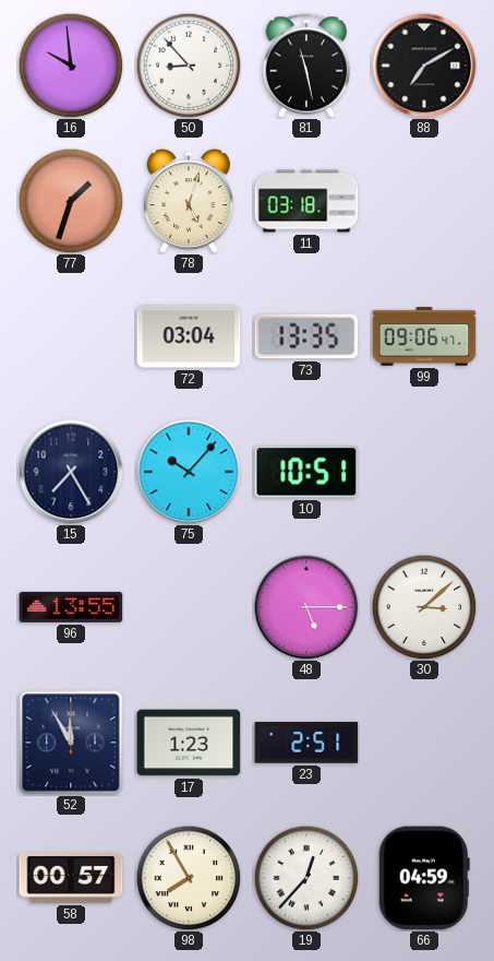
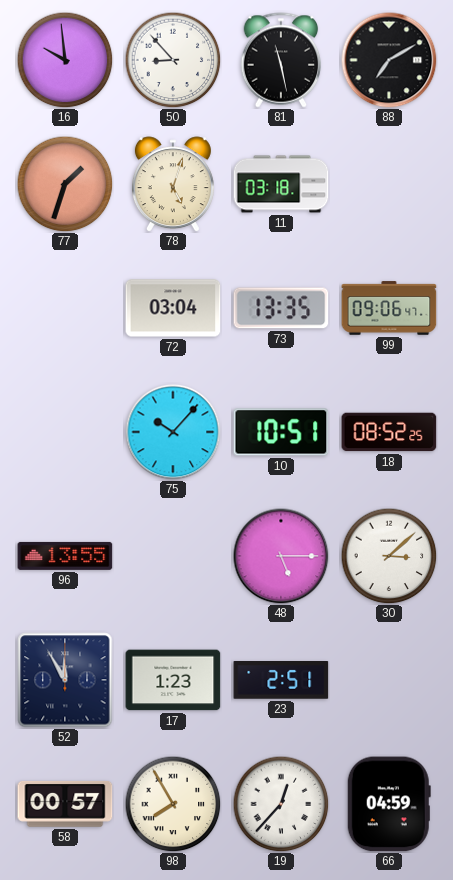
15: 7:25 -> none
18: none -> 08:52
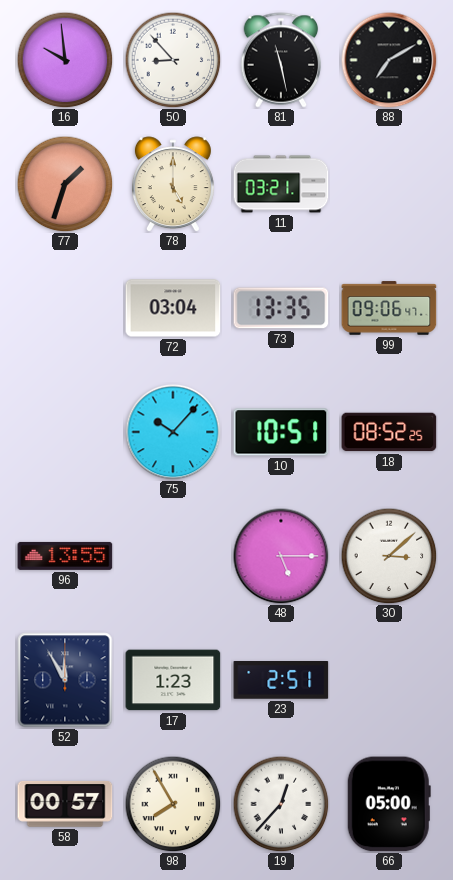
78: 5:03 -> 5:00
11: 03:18 -> 03:21
66: 04:59 -> 05:00
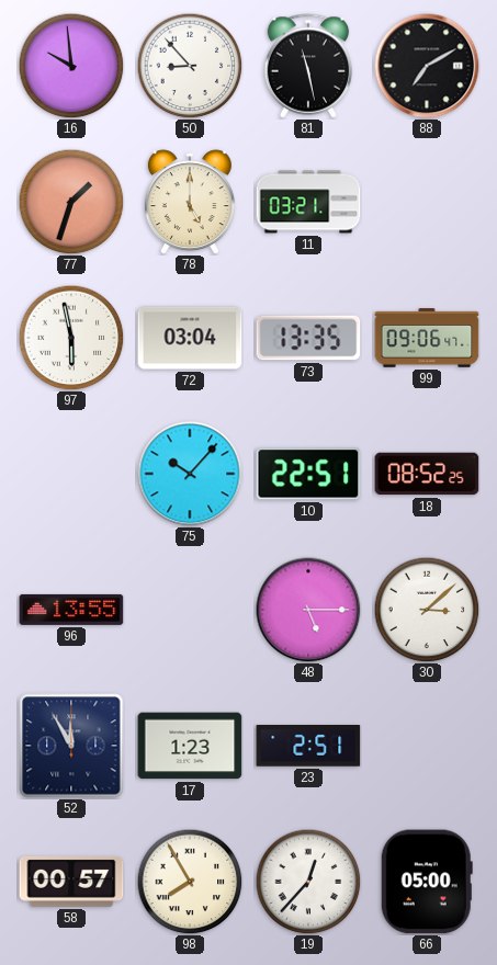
97: none -> 5:58
10: 10:51 -> 22:51
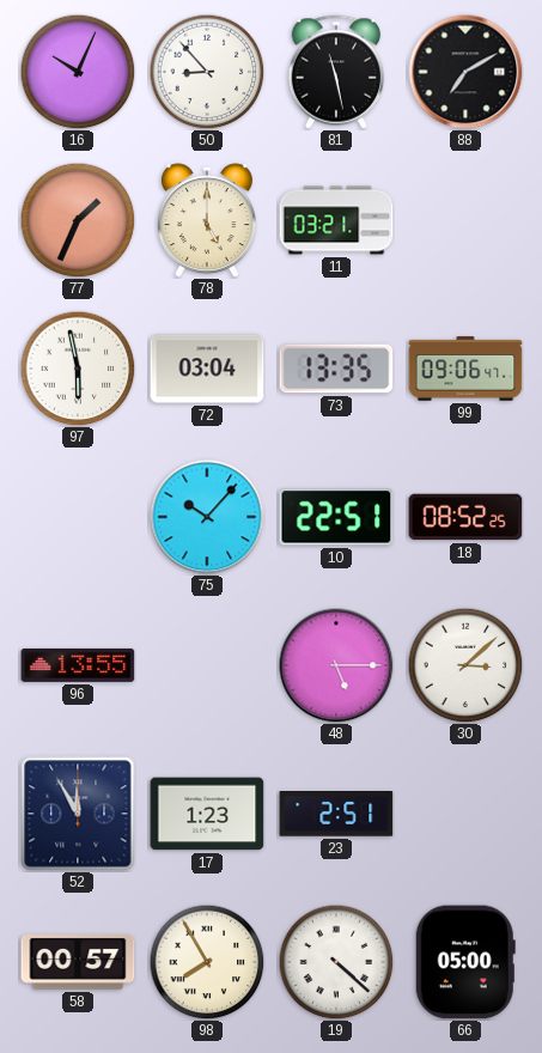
16: 9:59 -> 10:04
77: 1:33 -> 1:34
19: 12:37 -> 4:22
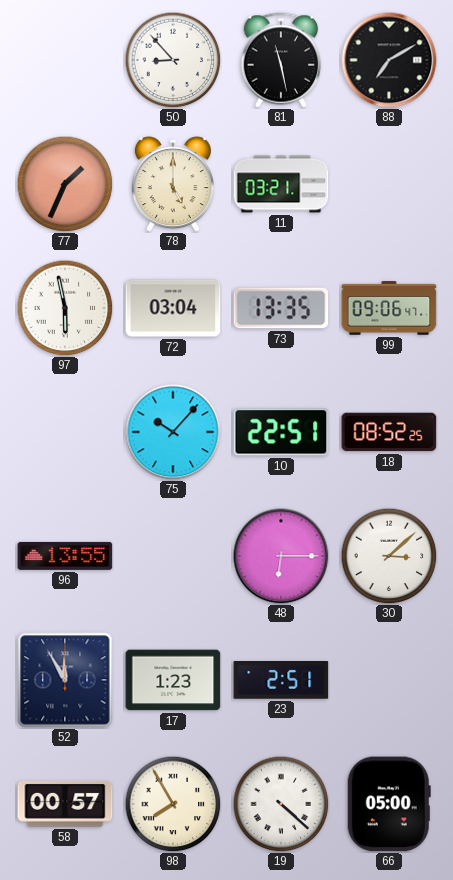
16: 10:04 -> none
48: 5:15 -> 6:15
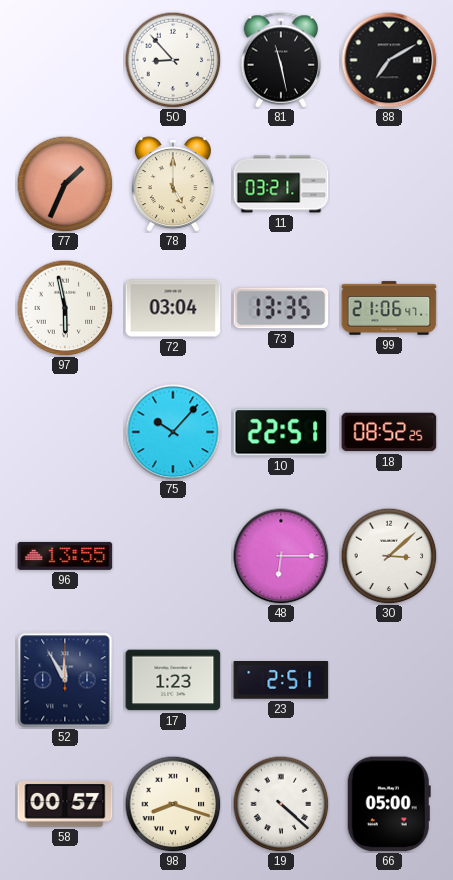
99: 09:06 -> 21:06
98: 7:55 -> 8:18
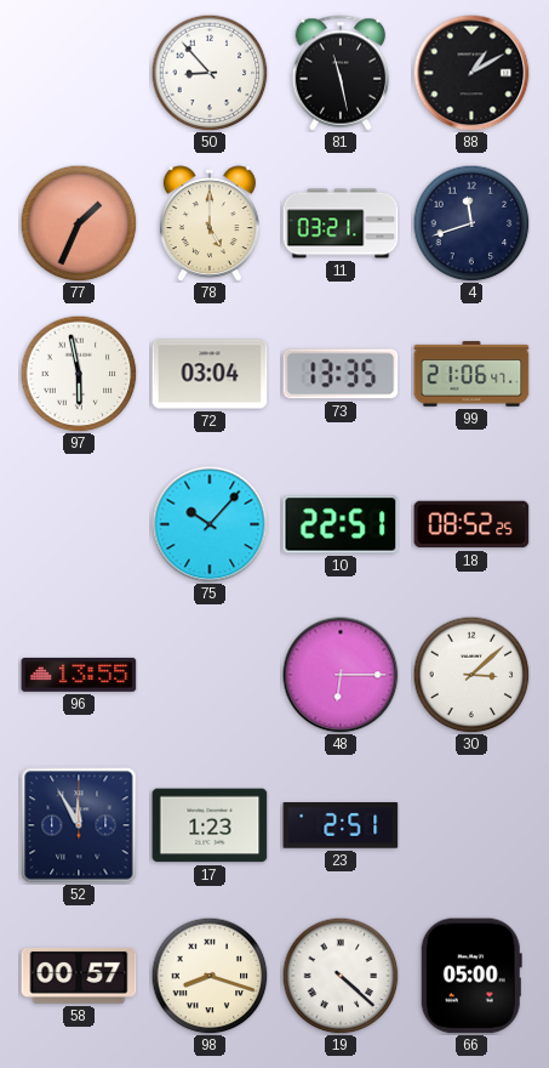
88: 7:10 -> 1:10
4: none -> 11:42
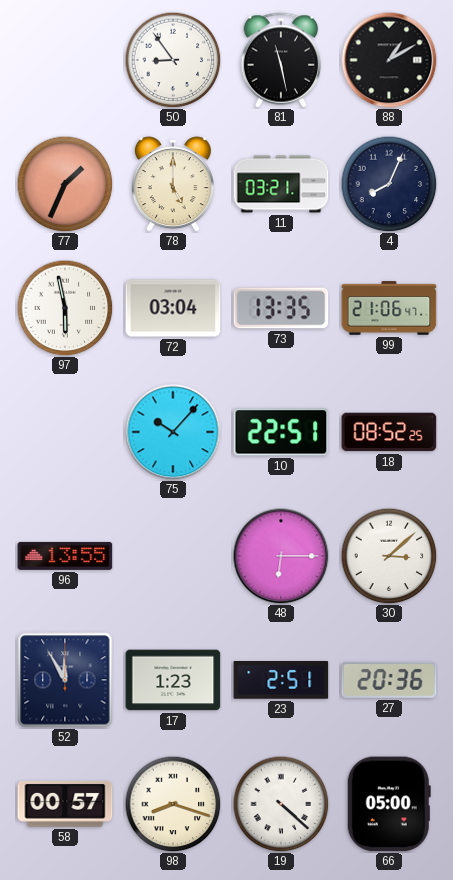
50: 8:53 -> 8:54
4: 11:42 -> 8:04
27: none -> 20:36
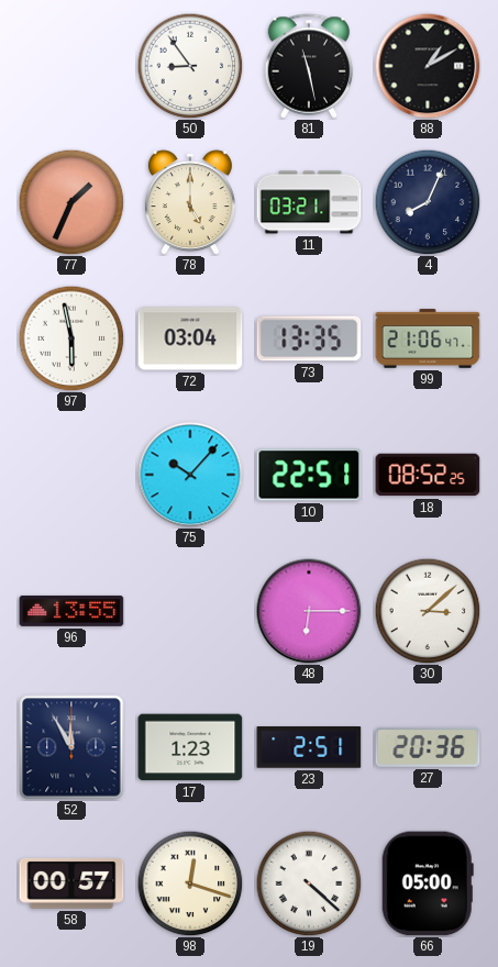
98: 8:18 -> 12:18
